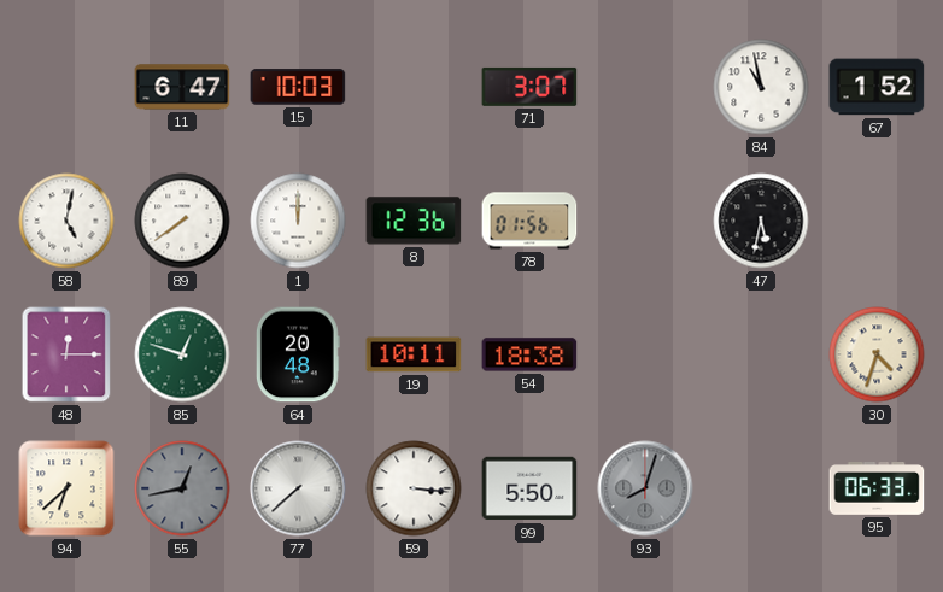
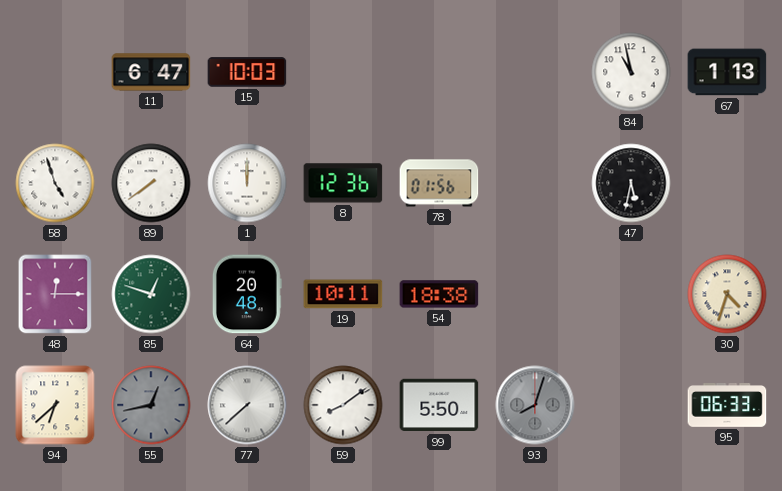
71: 3:07 -> none
67: 1:52 -> 1:13
58: 5:02 -> 4:57
59: 3:16 -> 8:09
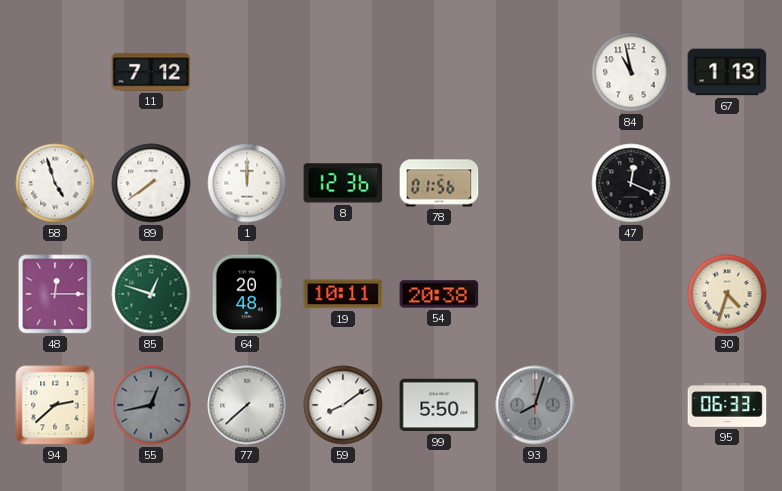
11: 6:47 -> 7:12
15: 10:03 -> none
47: 5:32 -> 12:19
54: 18:38 -> 20:38
94: 6:38 -> 2:38
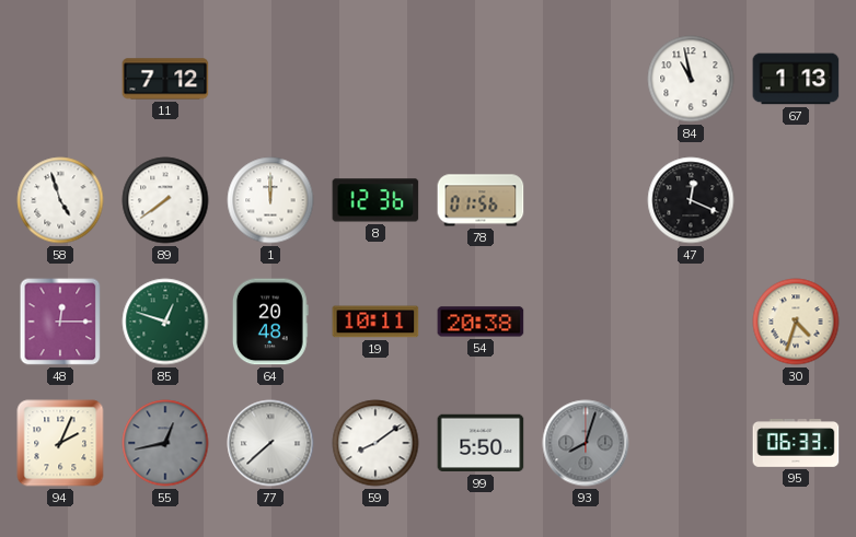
94: 2:38 -> 2:04
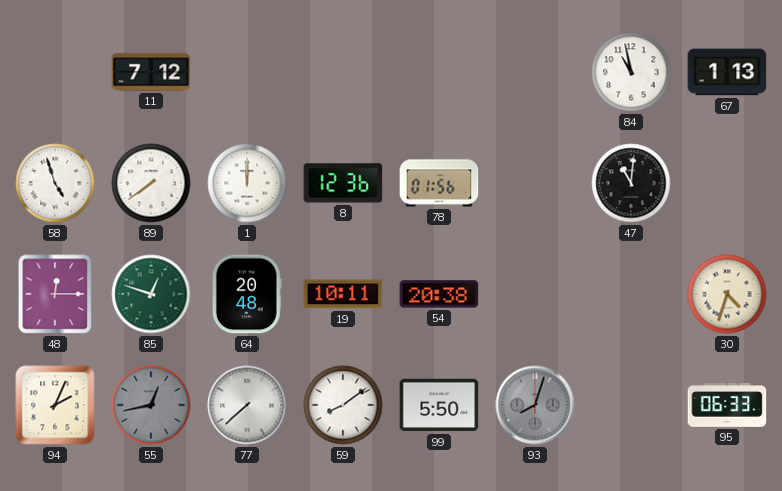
47: 12:19 -> 11:01
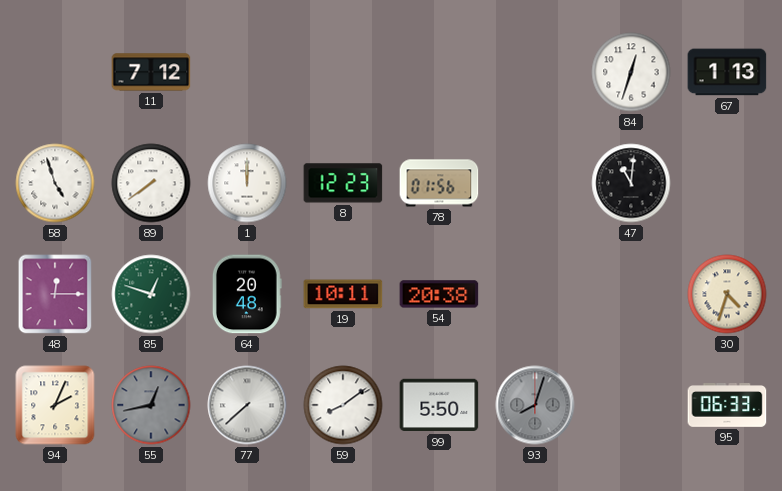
84: 10:58 -> 12:33
8: 12:36 -> 12:23
